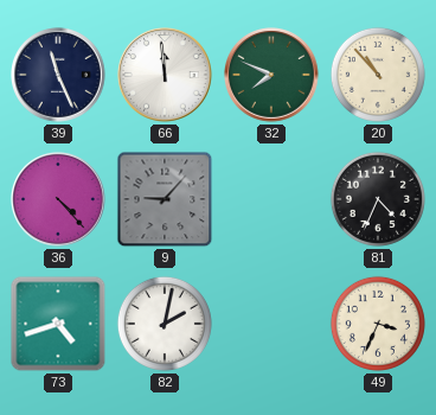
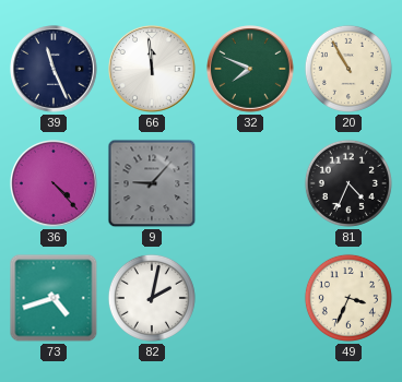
20: 10:53 -> 10:55
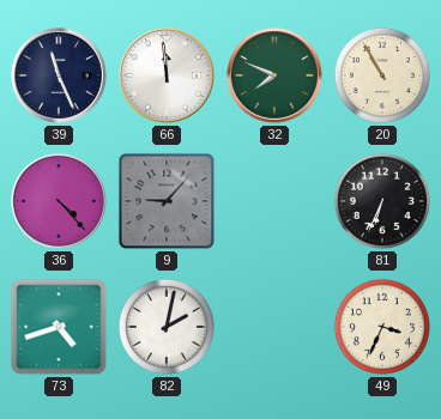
81: 4:34 -> 6:34
